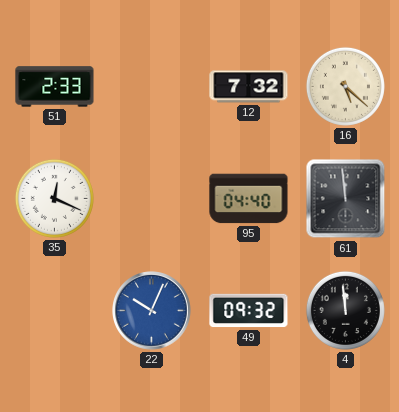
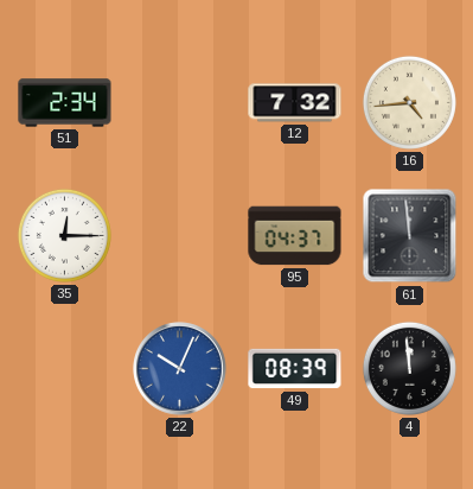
51: 2:33 -> 2:34
16: 5:22 -> 4:44
35: 12:19 -> 12:15
95: 04:40 -> 04:37
49: 09:32 -> 08:39
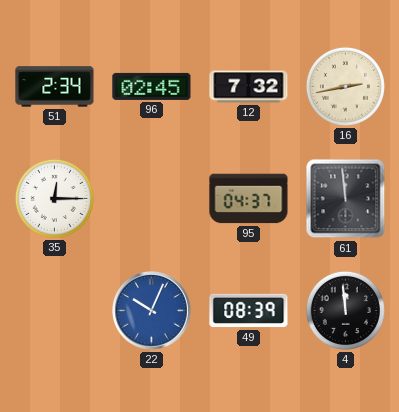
96: none -> 02:45
16: 4:44 -> 2:43
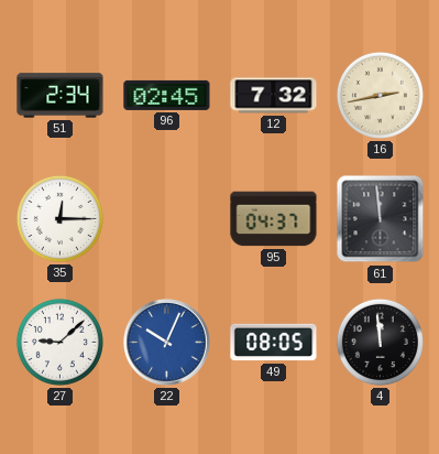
27: none -> 9:08
49: 08:39 -> 08:05
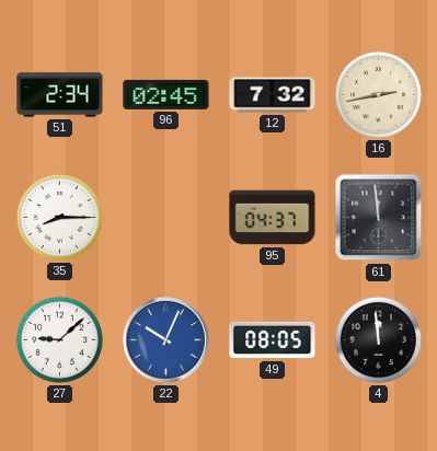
35: 12:15 -> 8:15
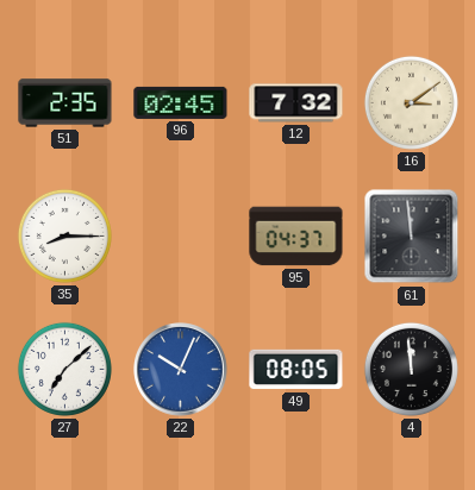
51: 2:34 -> 2:35
16: 2:43 -> 3:09
27: 9:08 -> 7:08
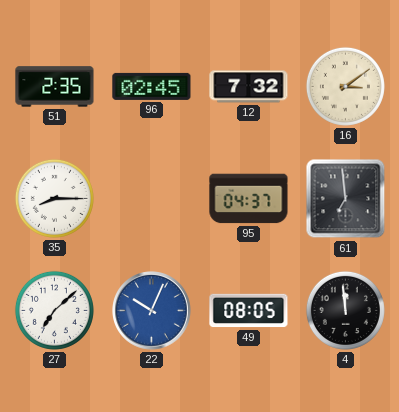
61: 11:59 -> 6:59
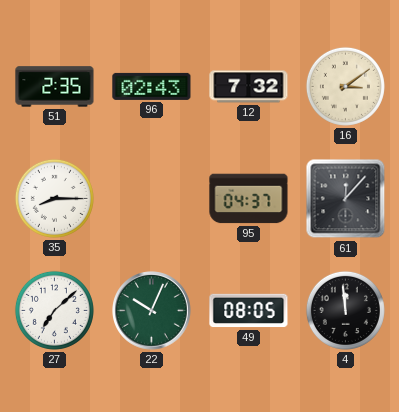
96: 02:45 -> 02:43
61: 6:59 -> 12:07
22 dial: blue -> green
